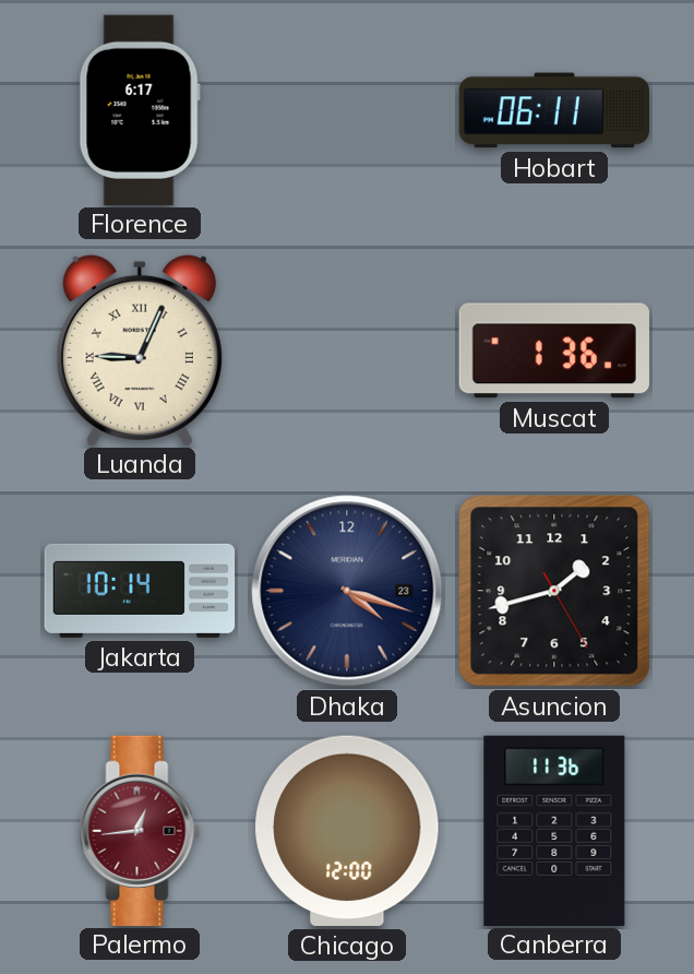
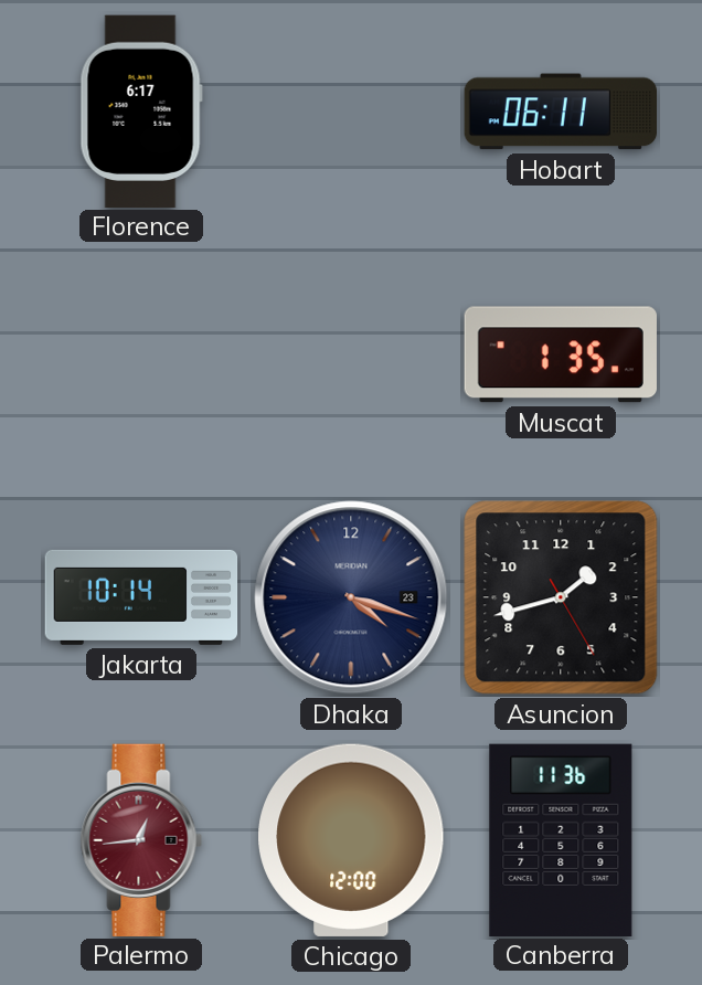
Luanda: 9:04 -> none
Muscat: 1:36 -> 1:35
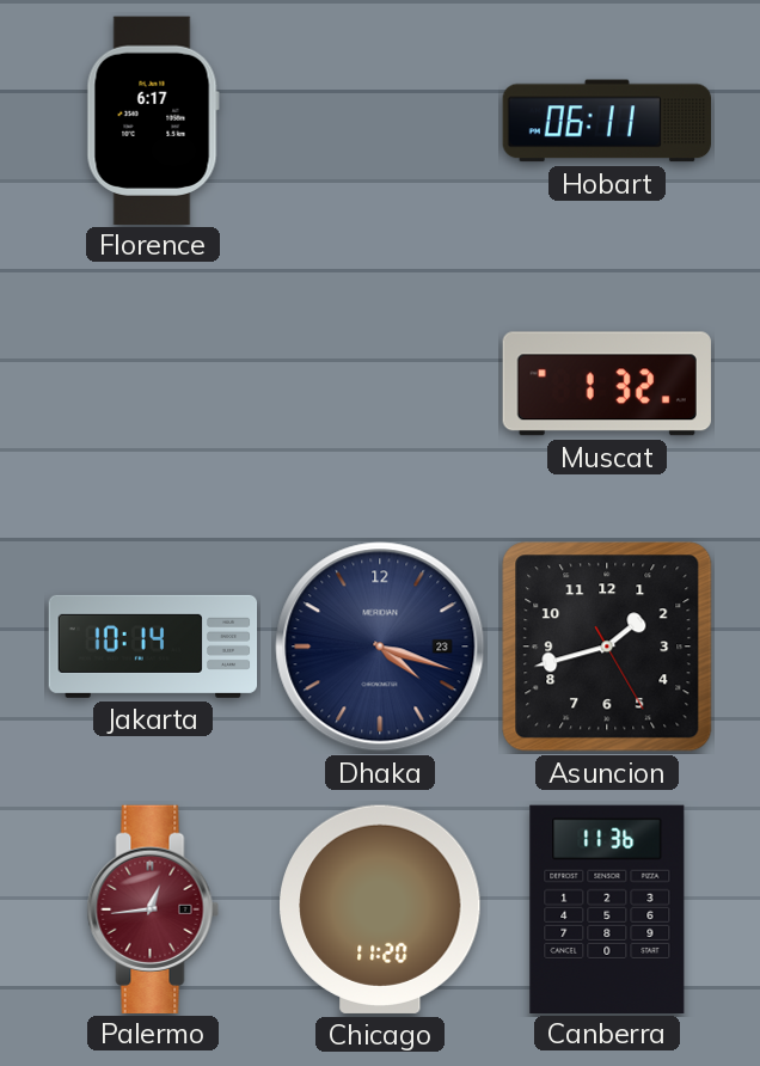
Muscat: 1:35 -> 1:32
Chicago: 12:00 -> 11:20
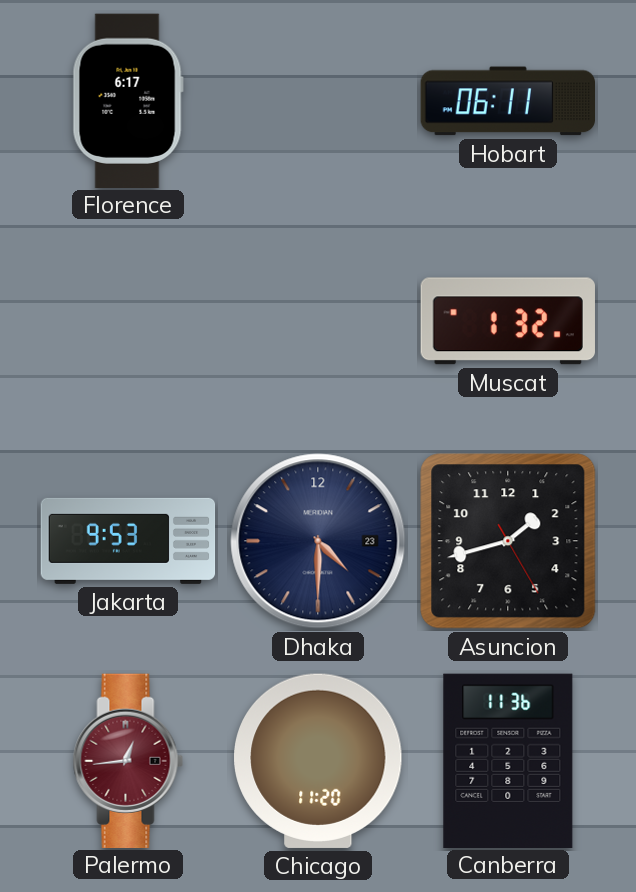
Jakarta: 10:14 -> 9:53
Dhaka: 4:18 -> 4:30
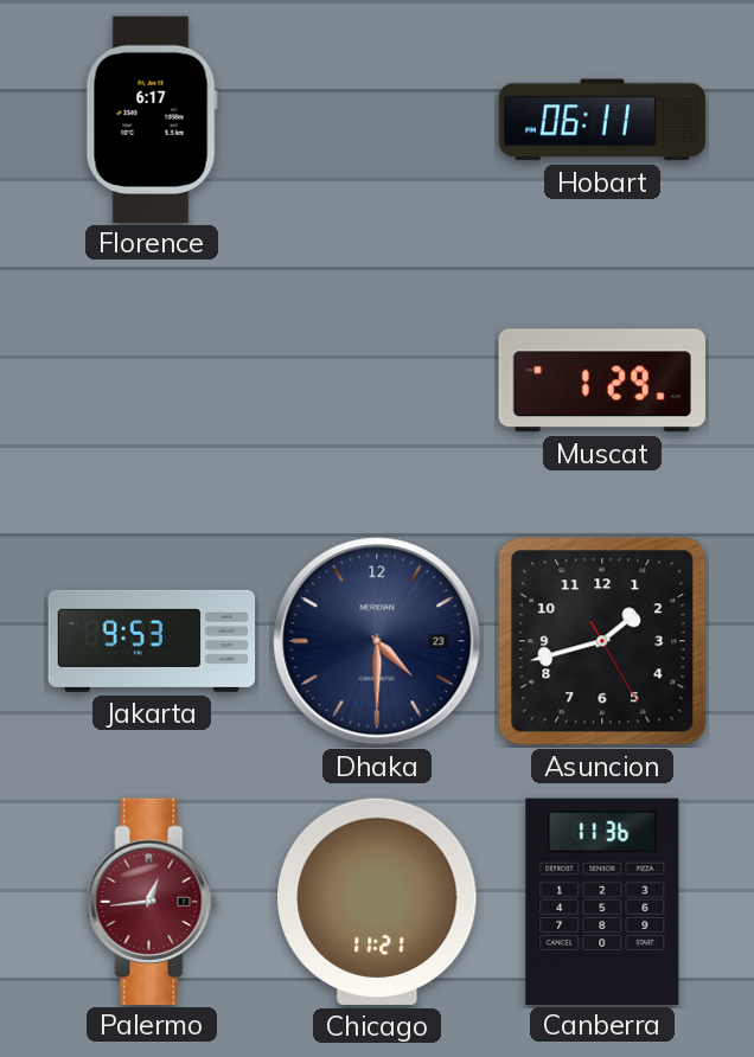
Muscat: 1:32 -> 1:29
Chicago: 11:20 -> 11:21
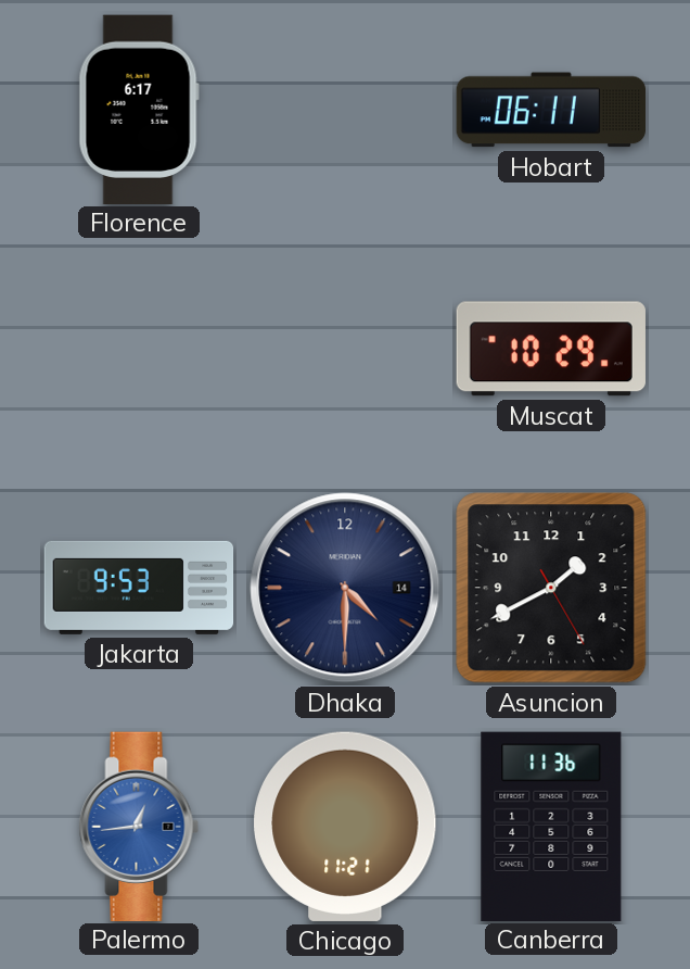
Muscat: 1:29 -> 10:29
Dhaka date: 23 -> 14
Asuncion: 1:42 -> 1:40
Palermo dial: burgundy -> blue
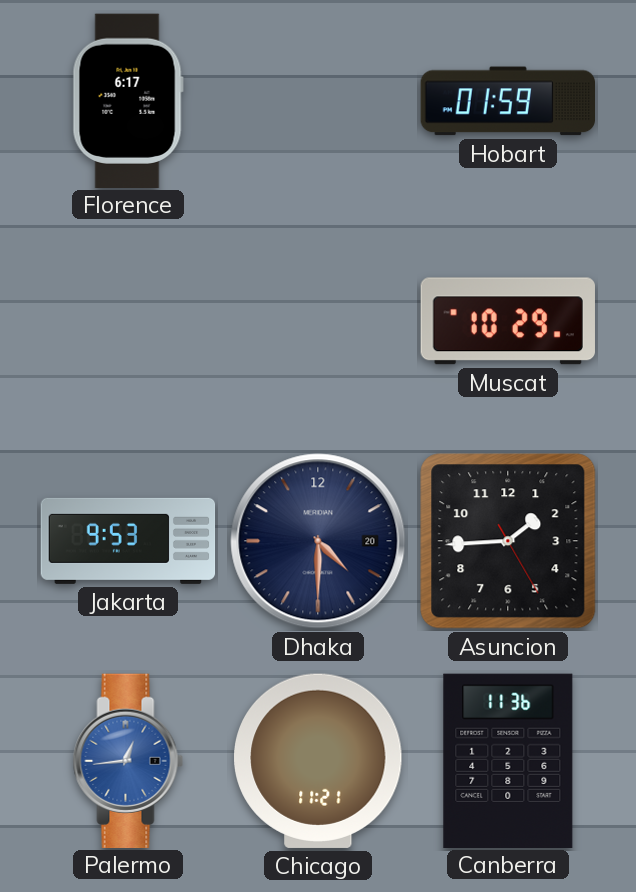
Hobart: 06:11 -> 01:59
Dhaka date: 14 -> 20
Asuncion: 1:40 -> 1:44
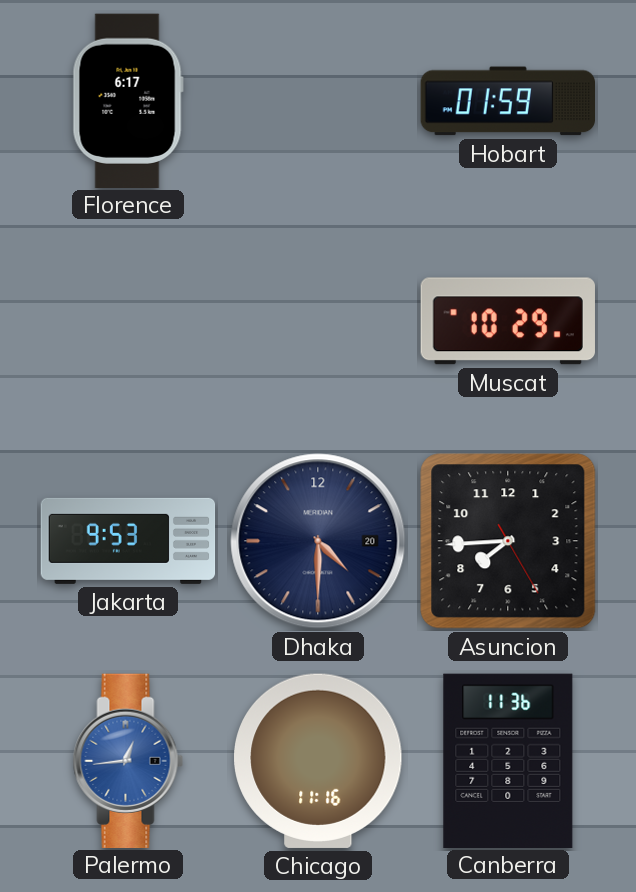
Asuncion: 1:44 -> 7:44
Chicago: 11:21 -> 11:16
